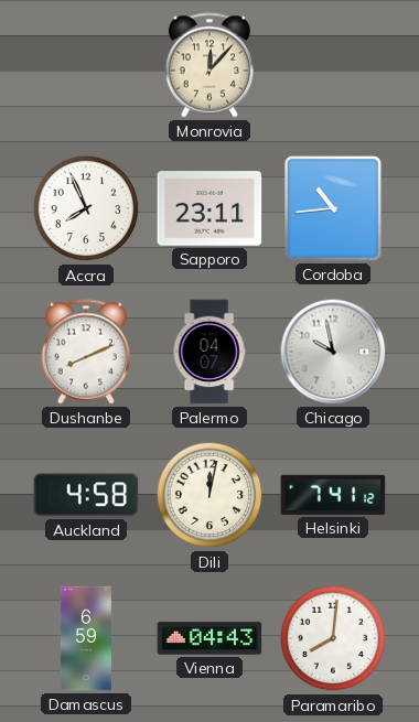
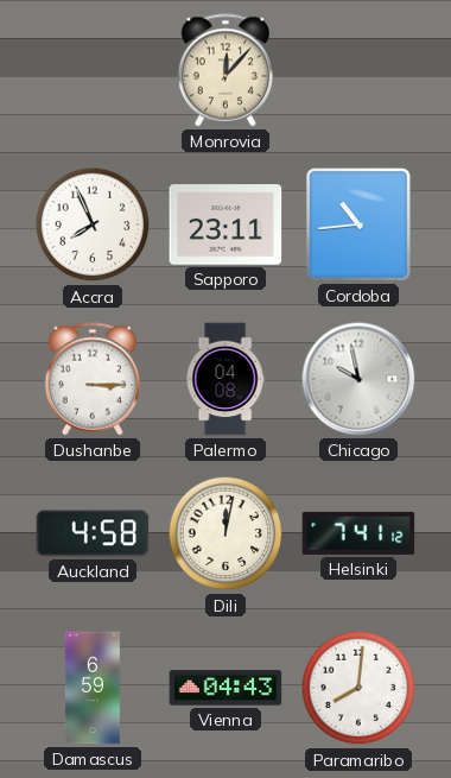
Dushanbe: 8:11 -> 3:15
Palermo: 04:07 -> 04:08
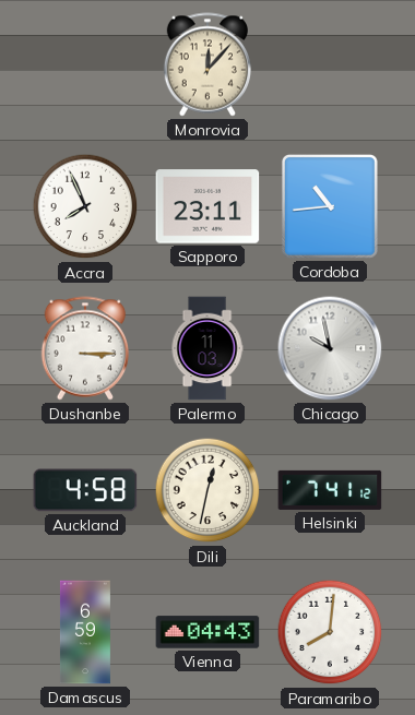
Palermo: 04:08 -> 11:03
Dili: 12:02 -> 12:32
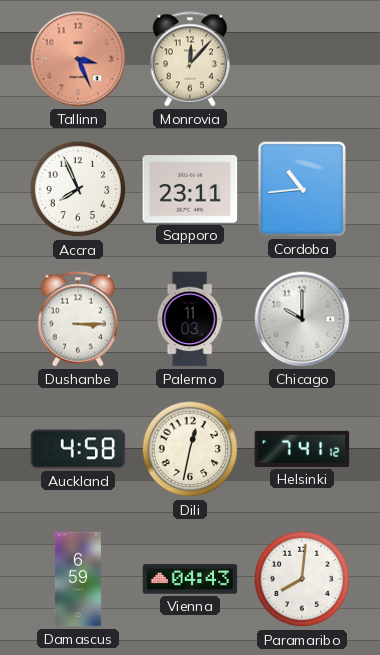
Tallinn: none -> 3:26
Chicago: 9:58 -> 10:00
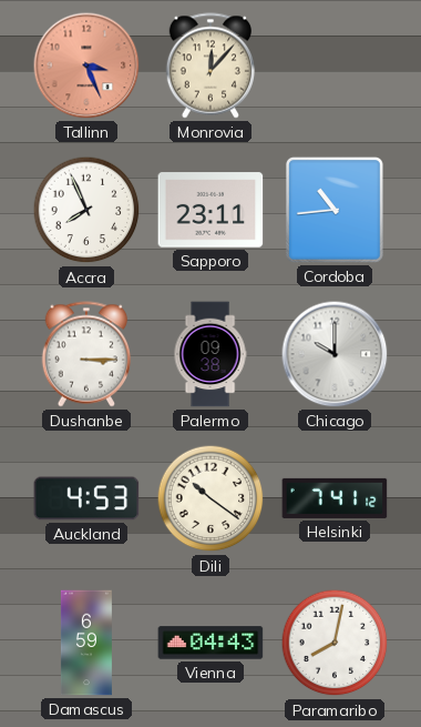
Palermo: 11:03 -> 09:38
Auckland: 4:58 -> 4:53
Dili: 12:32 -> 10:21
Paramaribo: 8:01 -> 8:02
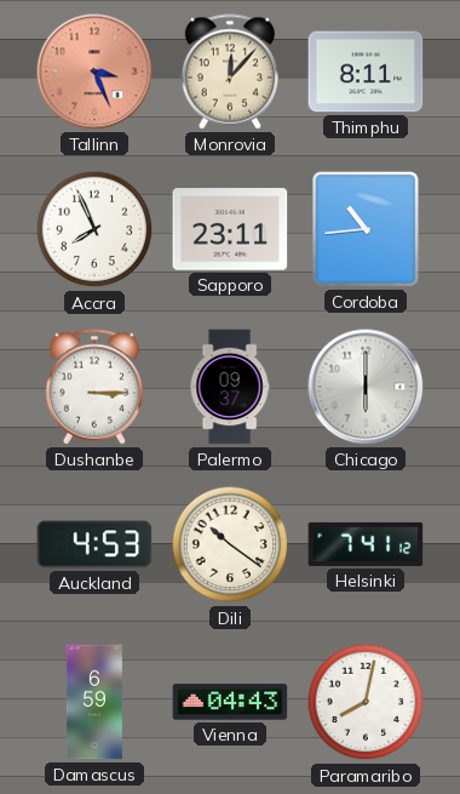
Thimphu: none -> 8:11
Palermo: 09:38 -> 09:37
Chicago: 10:00 -> 6:00
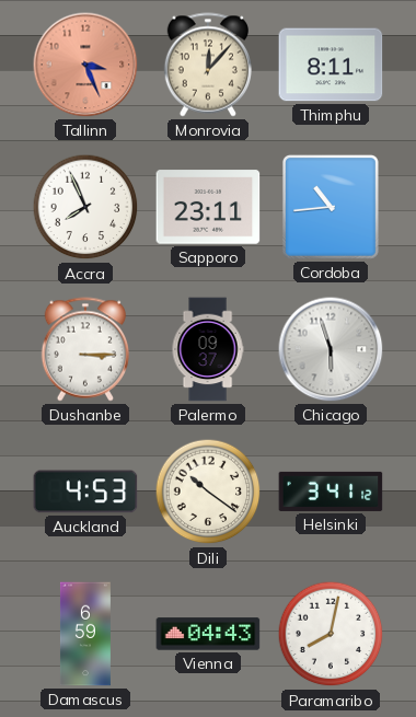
Chicago: 6:00 -> 5:57
Helsinki: 7:41 -> 3:41
